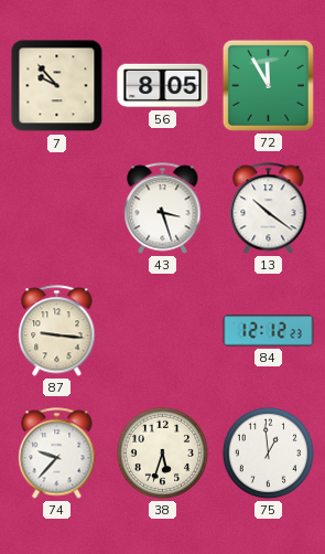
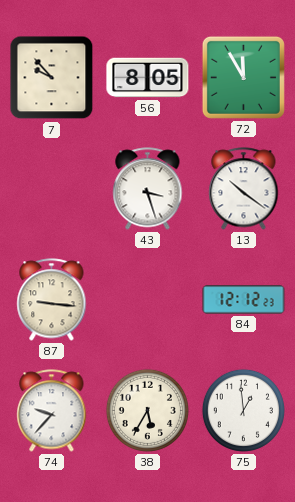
38: 5:33 -> 5:35
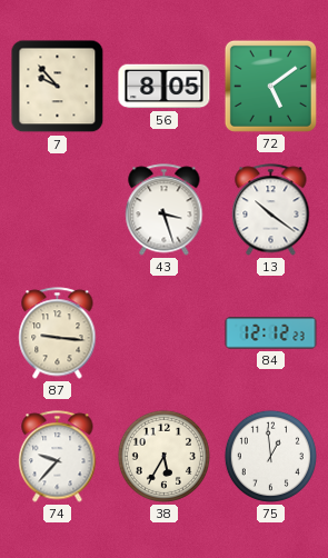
72: 11:55 -> 5:09
